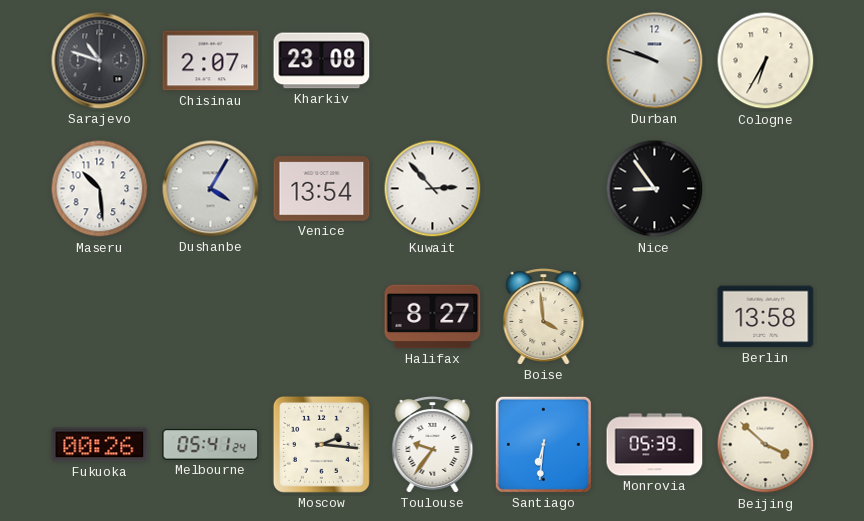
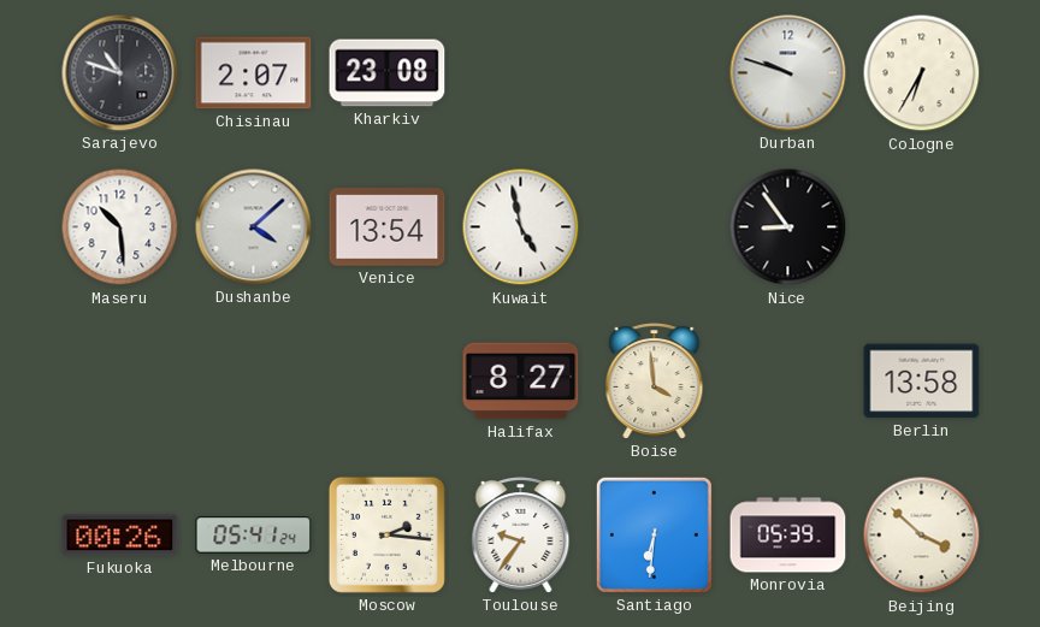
Dushanbe: 4:05 -> 4:08
Kuwait: 2:53 -> 4:58
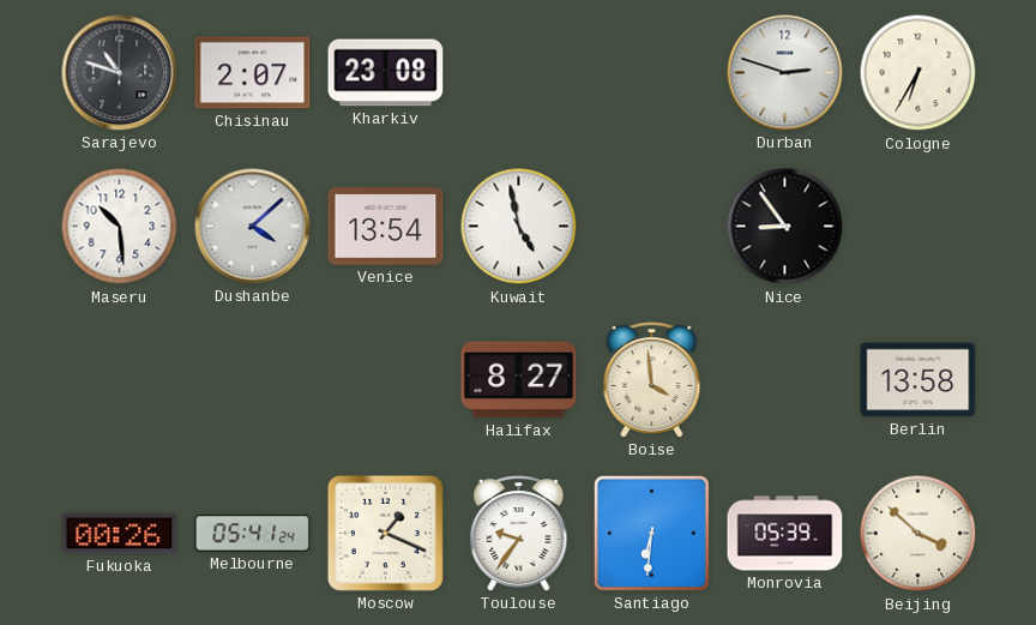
Durban: 9:48 -> 2:48
Moscow: 2:16 -> 1:19
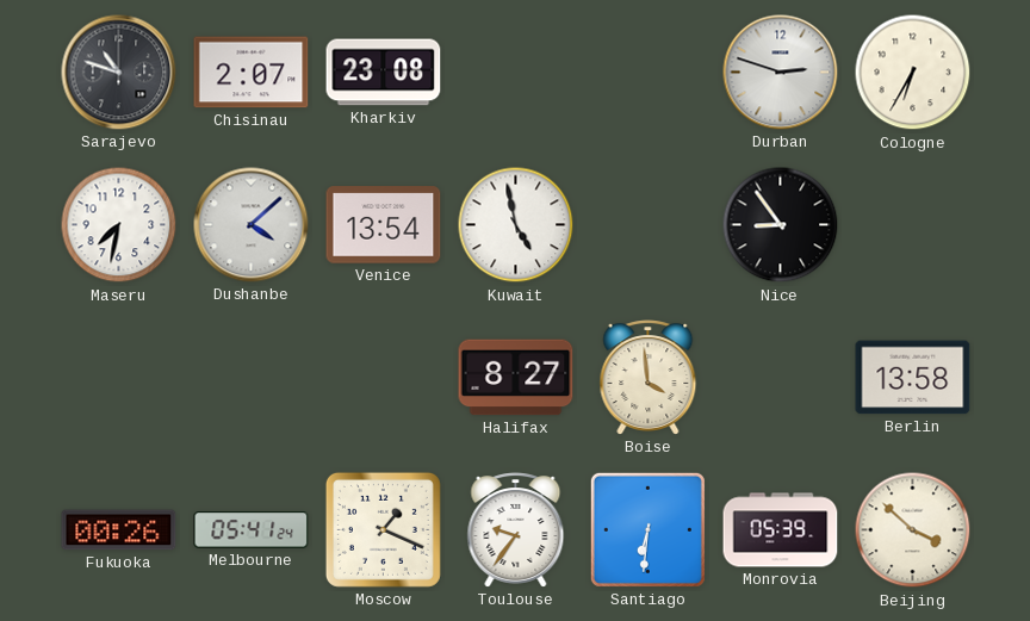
Maseru: 10:29 -> 7:32
